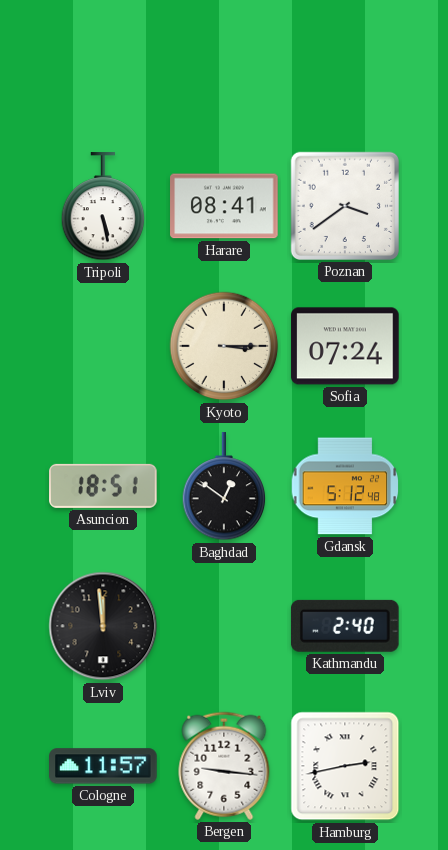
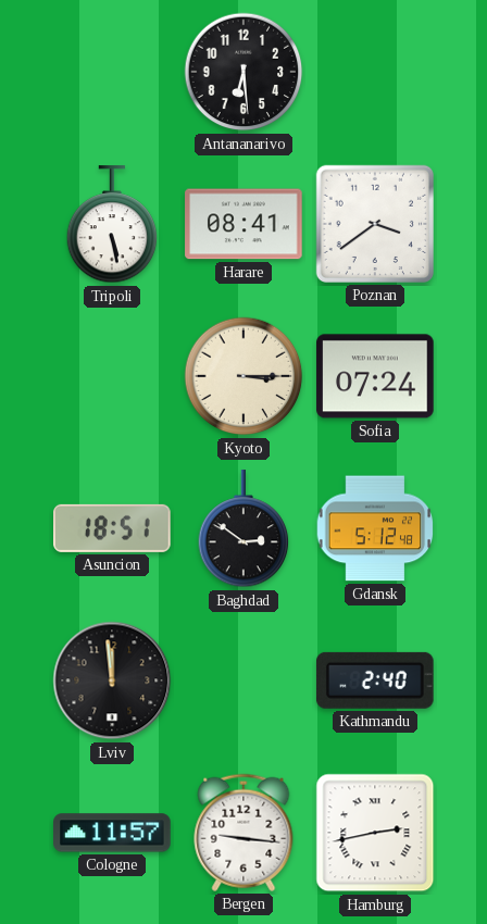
Antananarivo: none -> 6:29
Baghdad: 12:51 -> 2:51
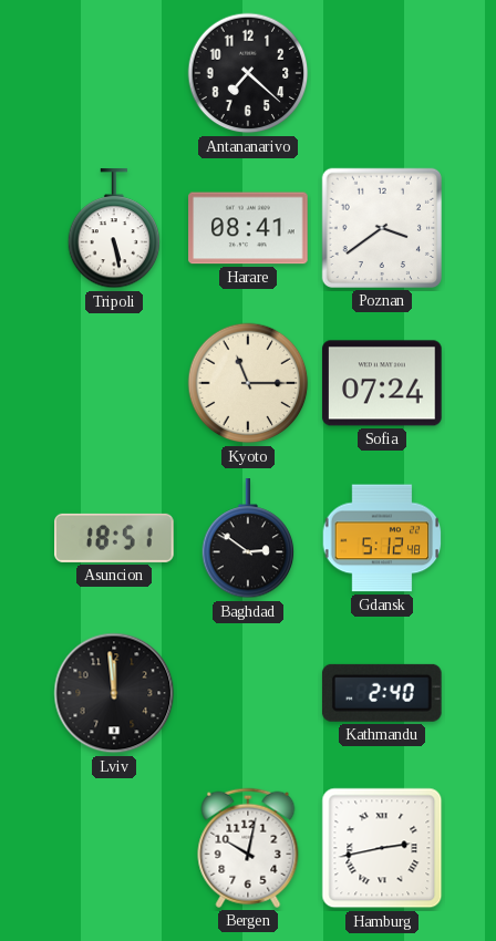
Antananarivo: 6:29 -> 7:22
Kyoto: 3:15 -> 11:15
Cologne: 11:57 -> none
Bergen: 9:16 -> 10:02
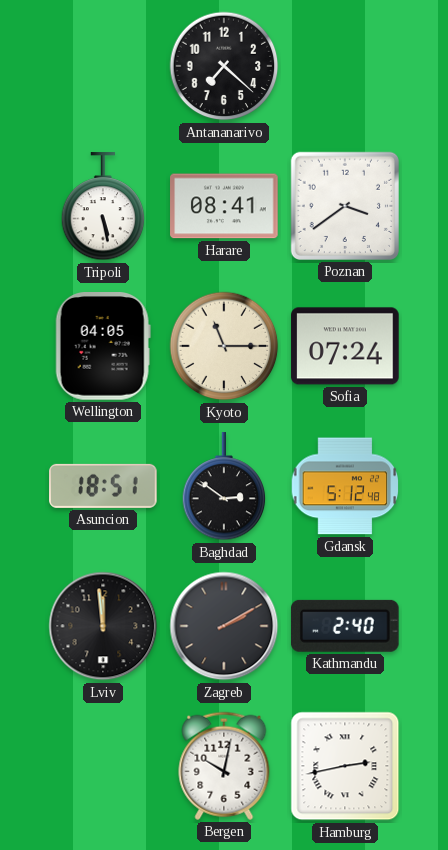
Wellington: none -> 04:05
Zagreb: none -> 2:10
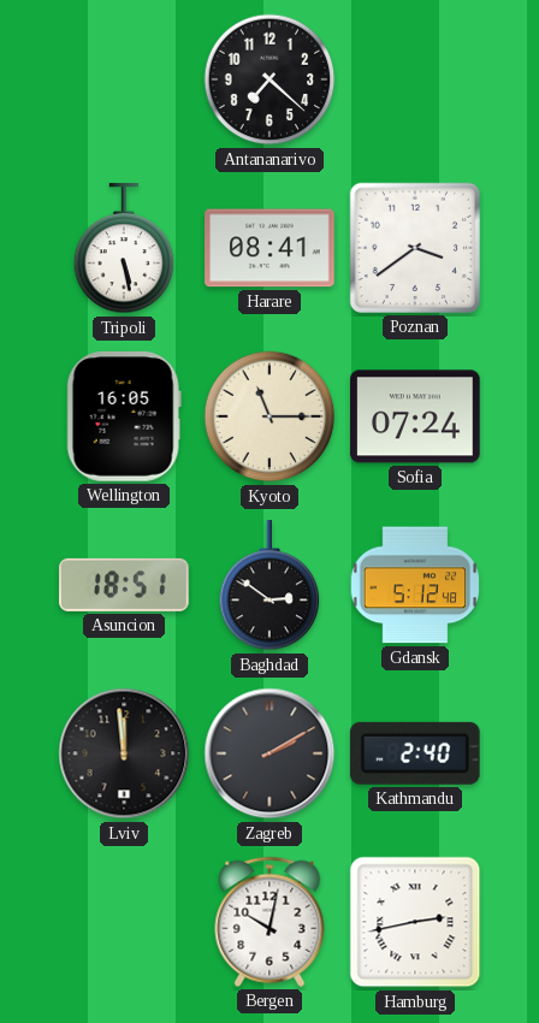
Wellington: 04:05 -> 16:05
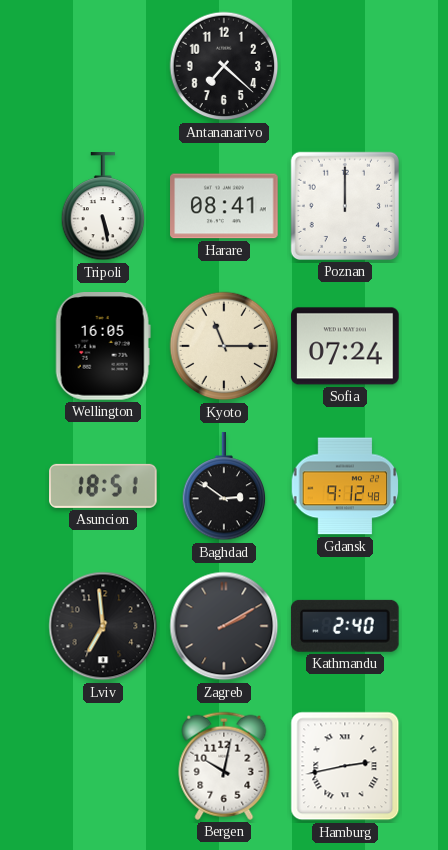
Poznan: 3:39 -> 12:00
Gdansk: 5:12 -> 9:12
Lviv: 11:59 -> 6:59
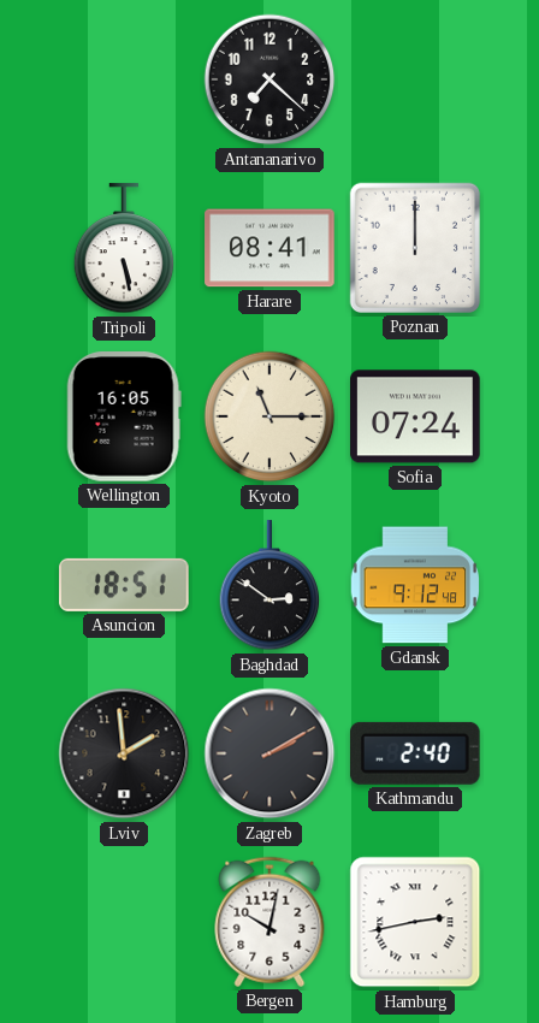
Lviv: 6:59 -> 1:59
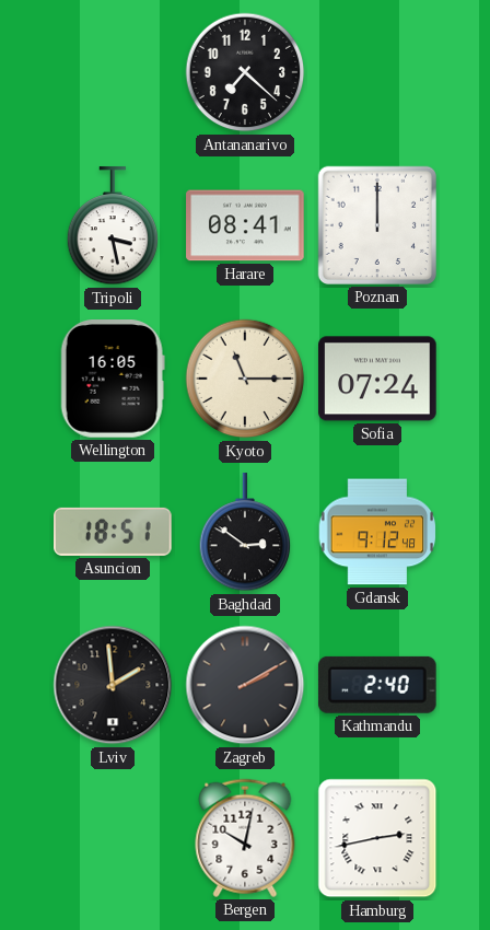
Tripoli: 5:28 -> 3:28
